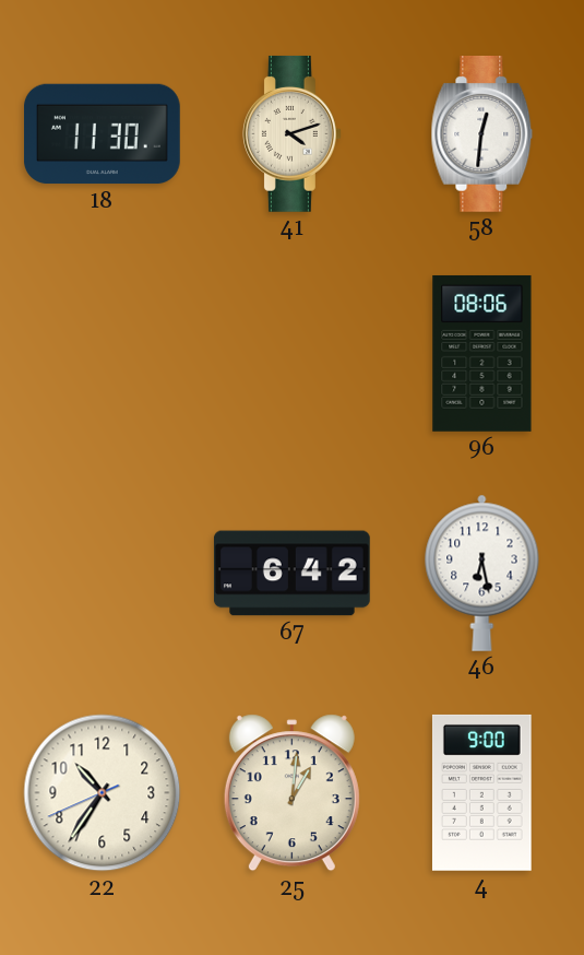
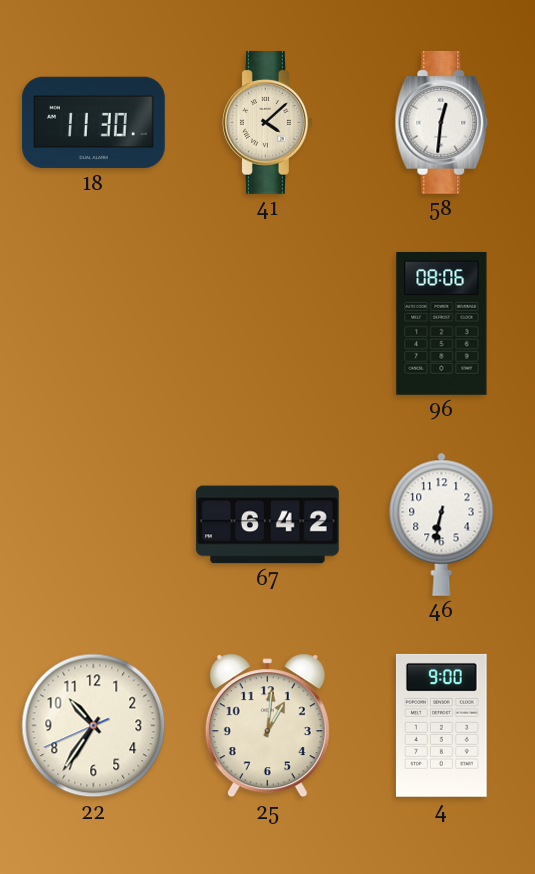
41: 4:12 -> 4:08
46: 6:28 -> 6:32
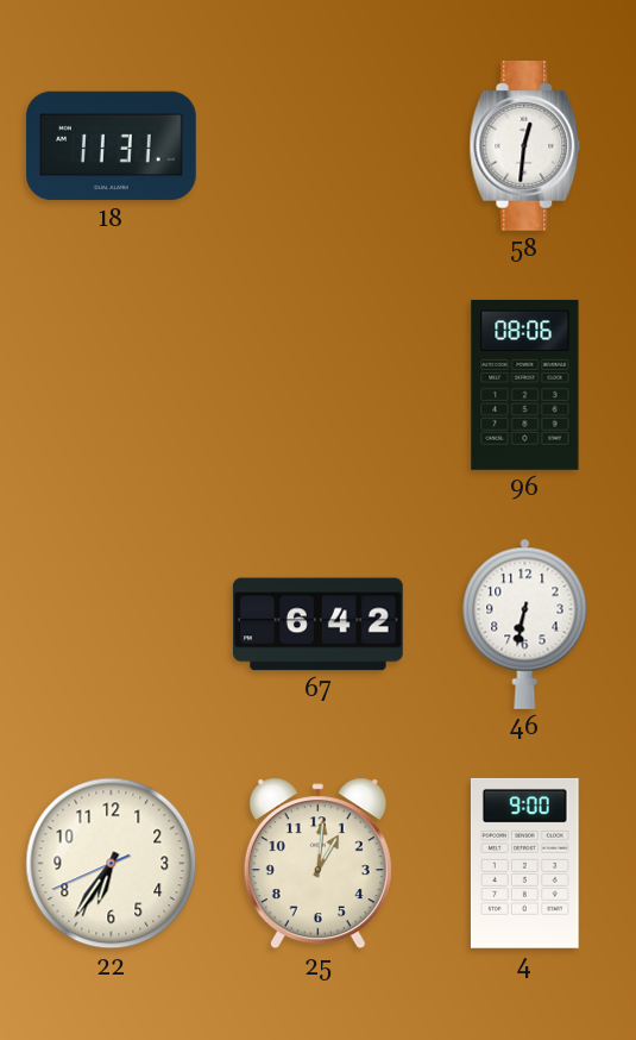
18: 11:30 -> 11:31
41: 4:08 -> none
22: 10:35 -> 6:35
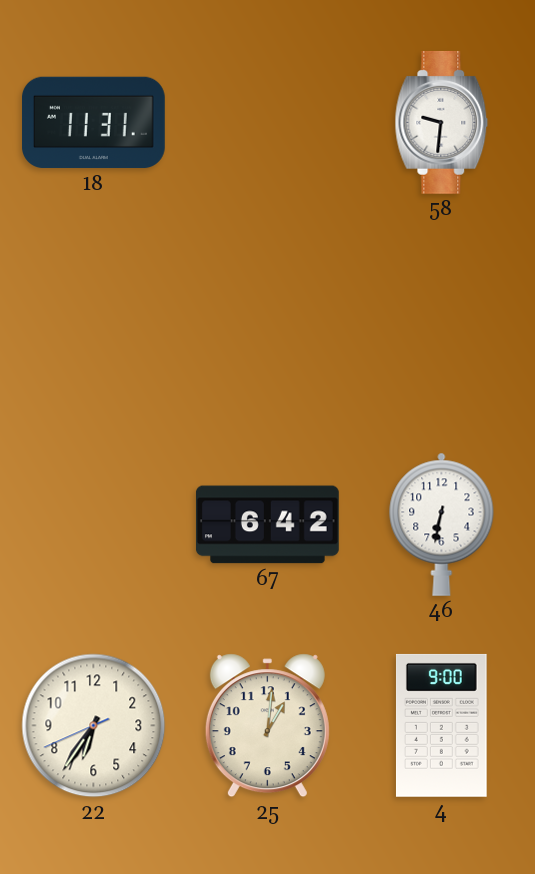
58: 12:31 -> 9:31
96: 08:06 -> none
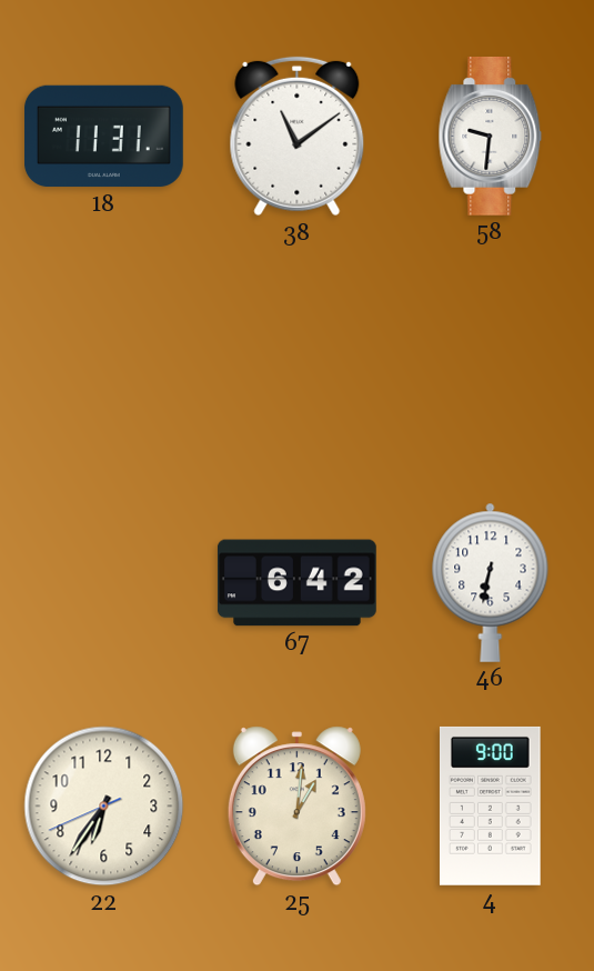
38: none -> 11:09
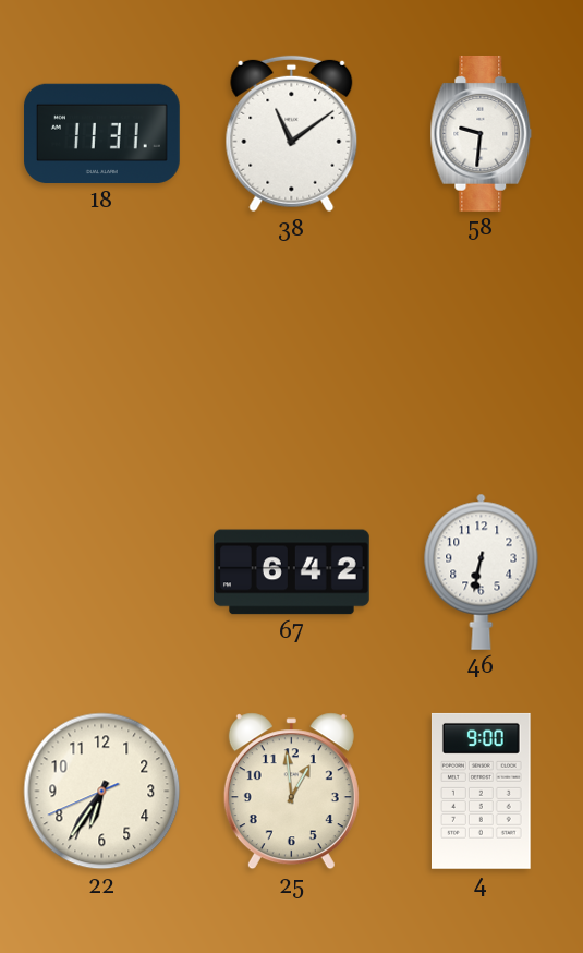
25: 1:01 -> 12:59
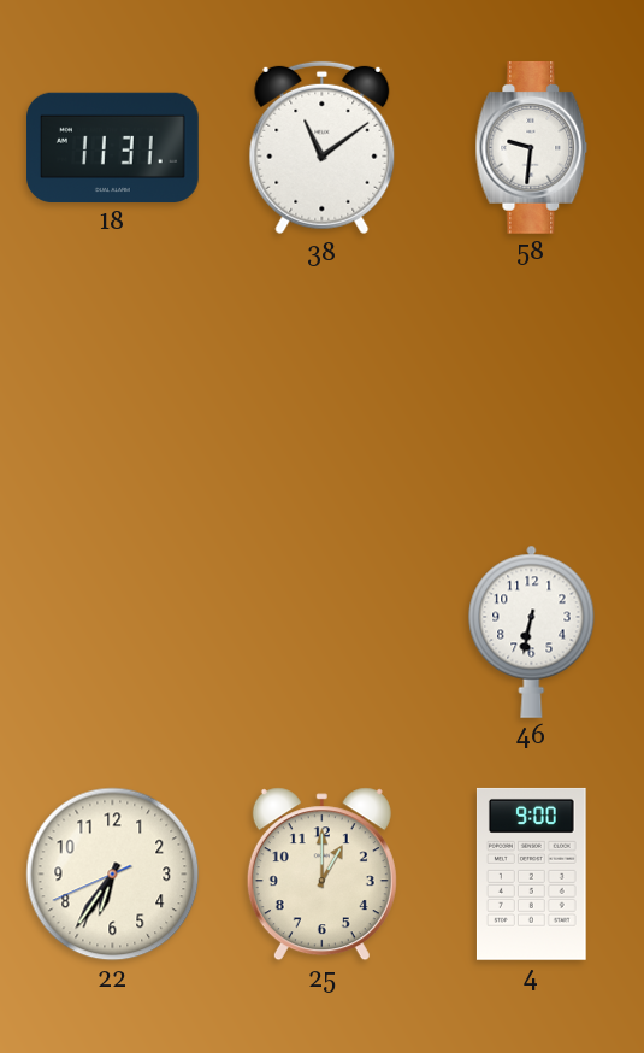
67: 6:42 -> none
25: 12:59 -> 1:00
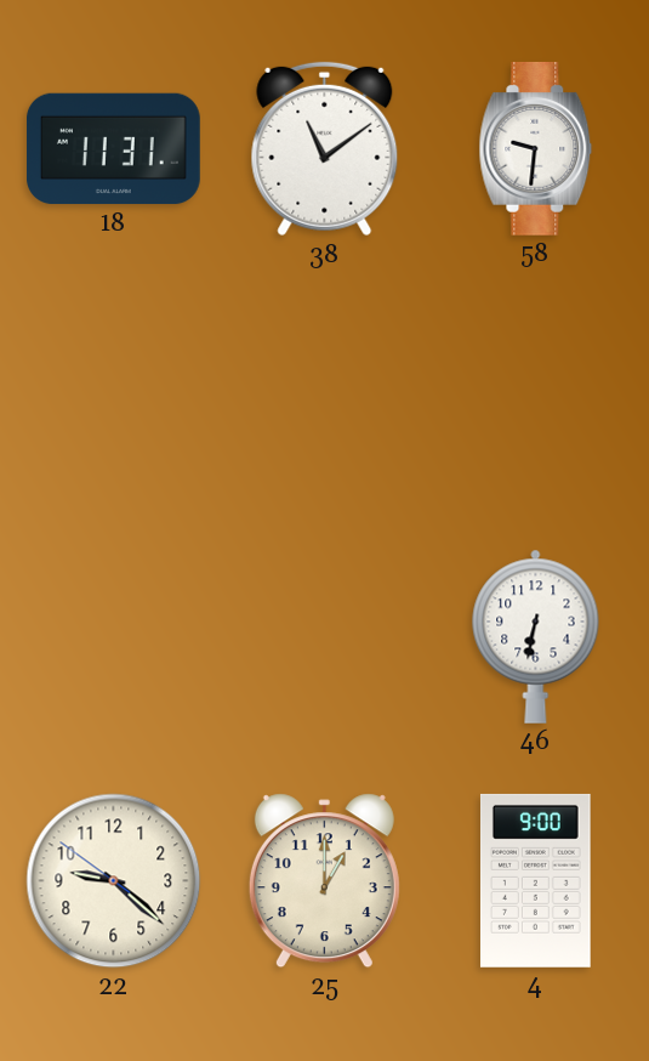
22: 6:35 -> 9:21
